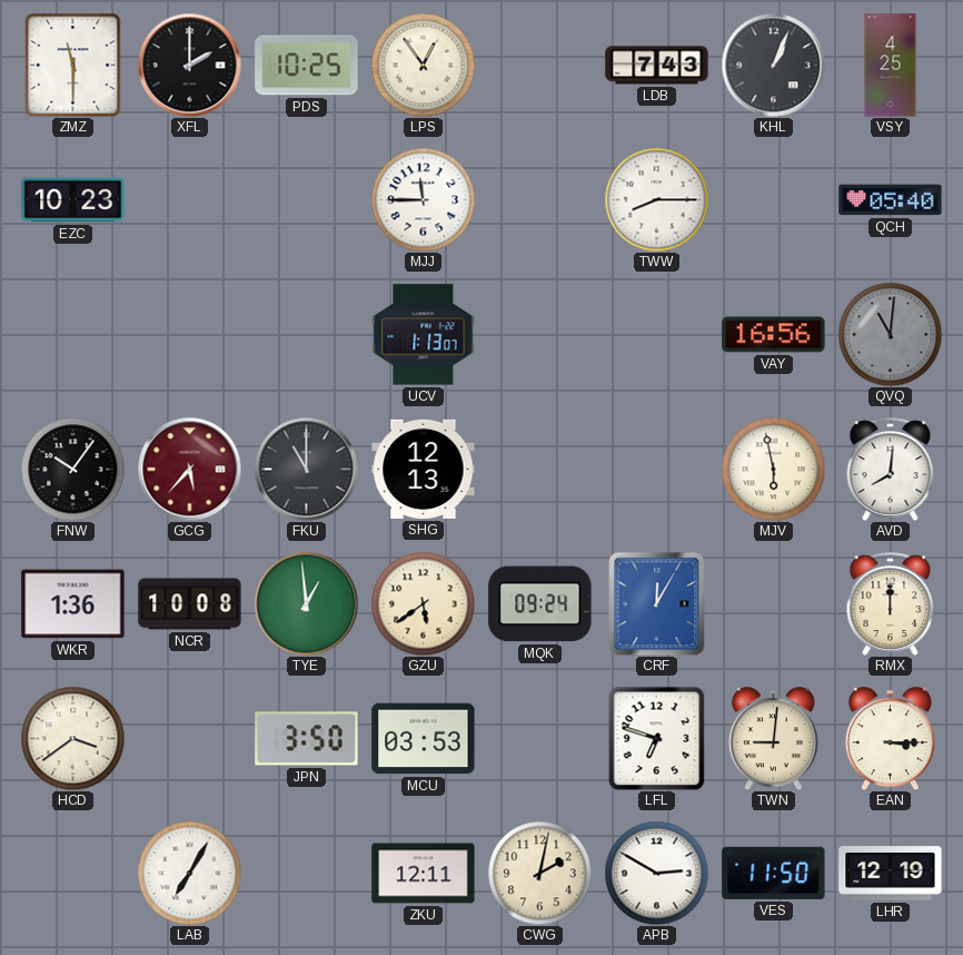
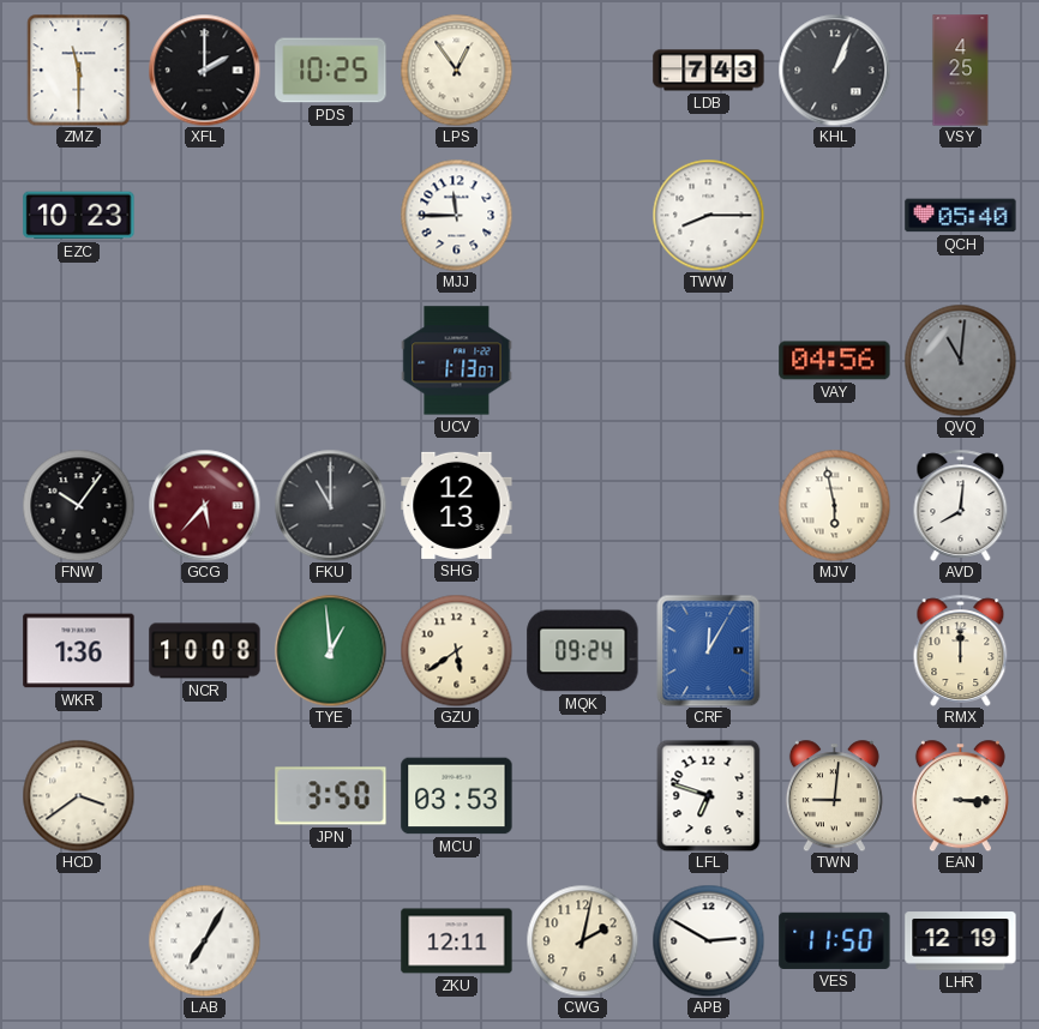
VAY: 16:56 -> 04:56
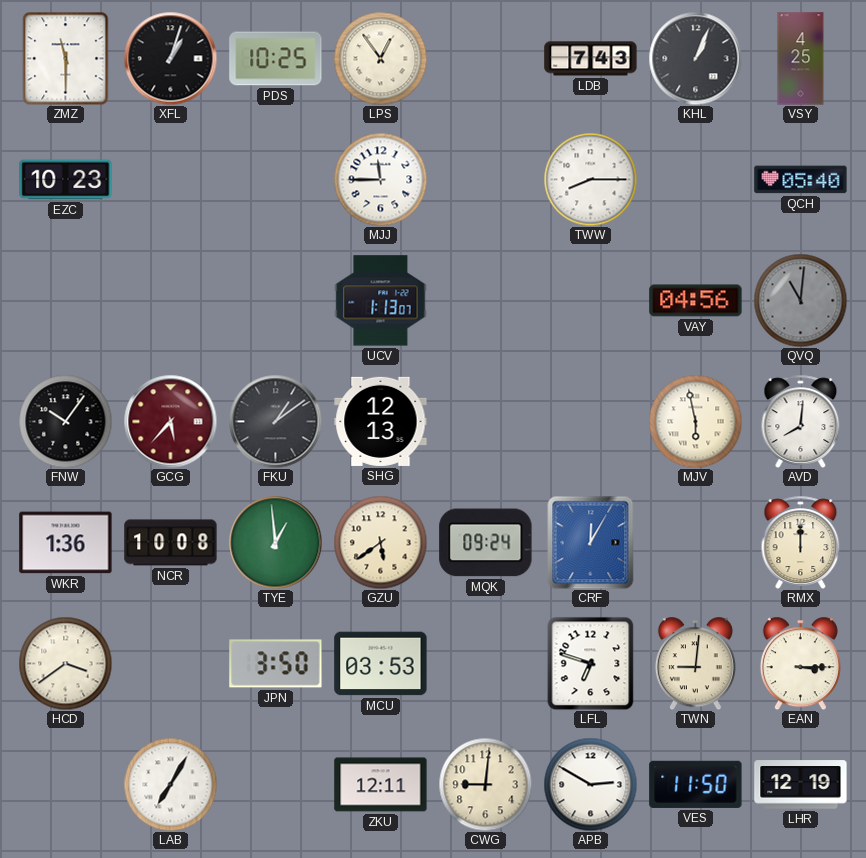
XFL: 2:00 -> 1:03
FKU: 11:00 -> 1:09
CWG: 2:02 -> 9:01
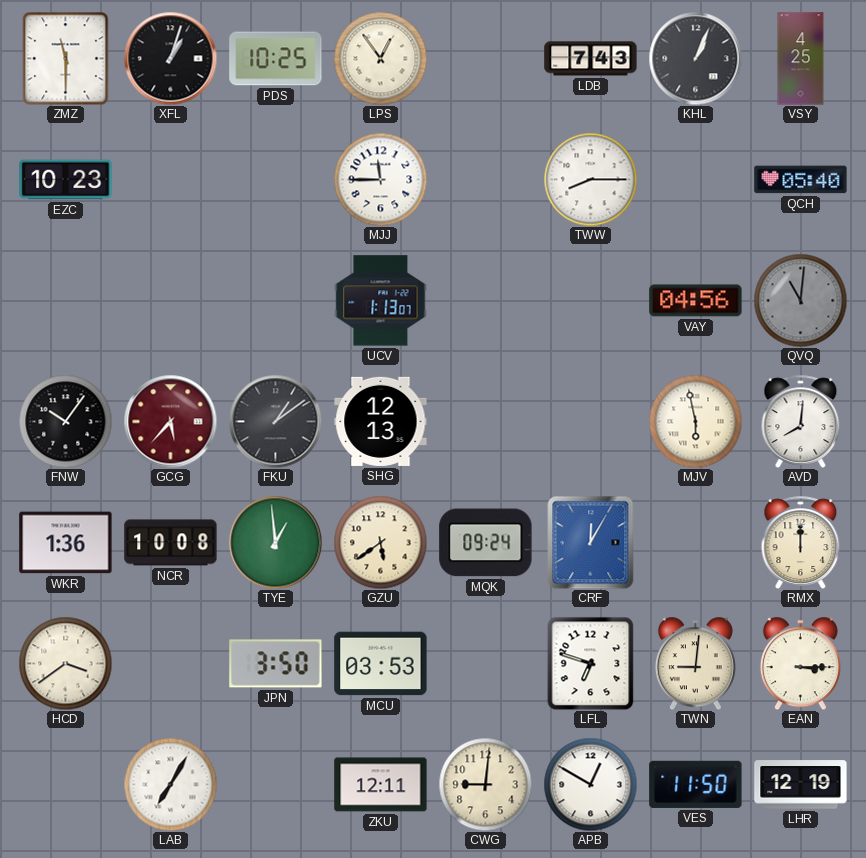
APB: 2:50 -> 12:50
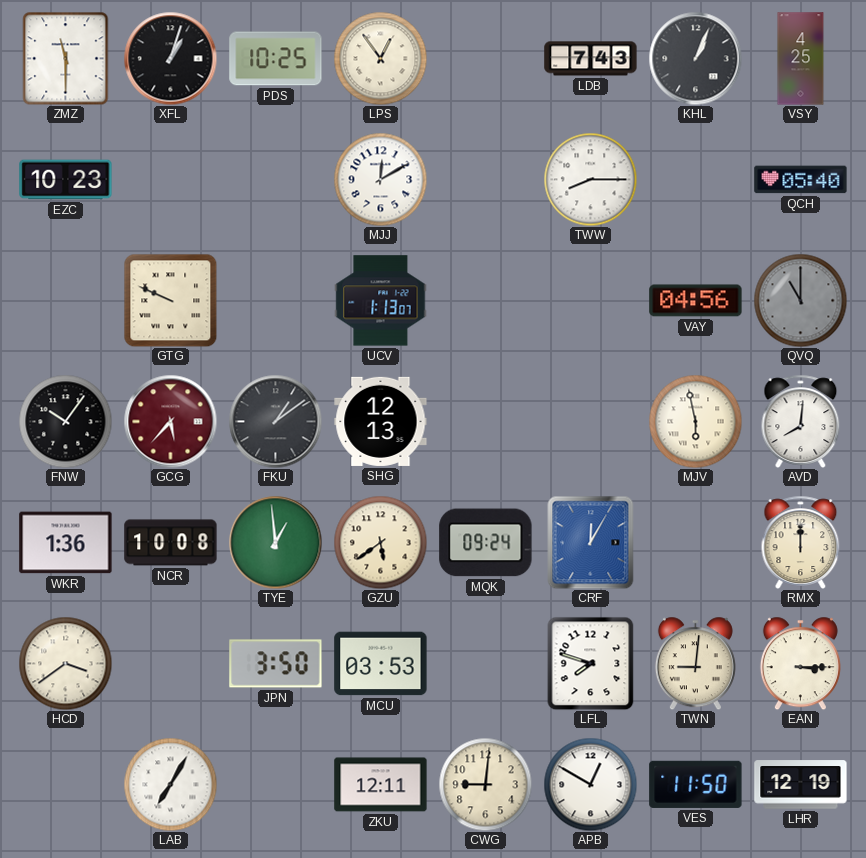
MJJ: 11:45 -> 12:10
GTG: none -> 9:49
QVQ: 11:01 -> 11:00
LFL: 6:48 -> 7:48
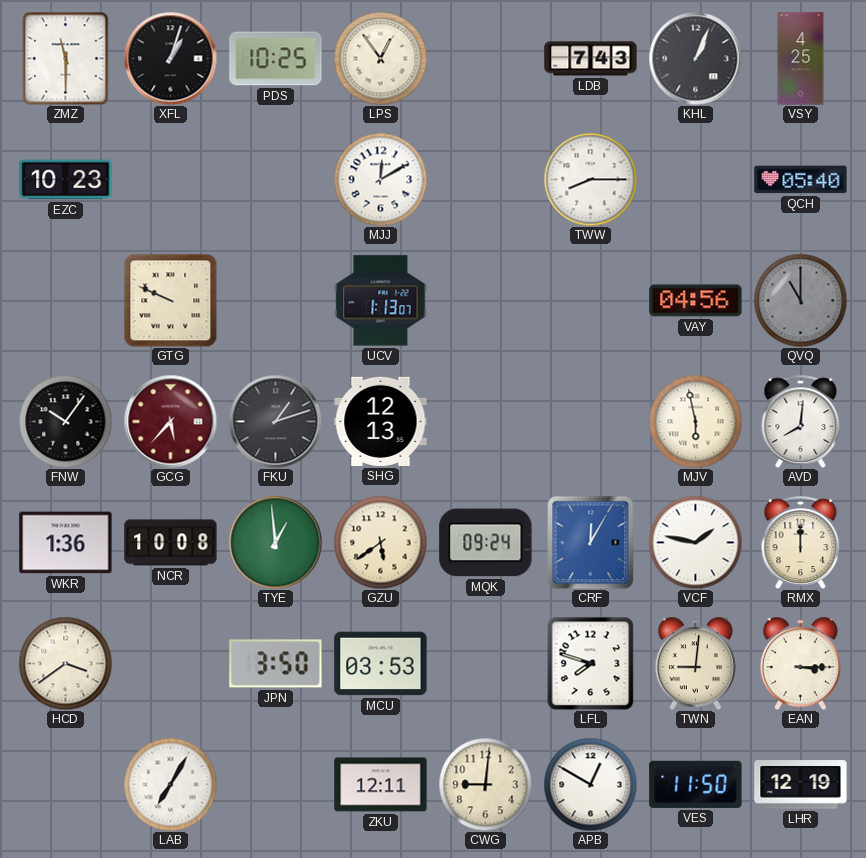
FKU: 1:09 -> 1:12
VCF: none -> 1:47
